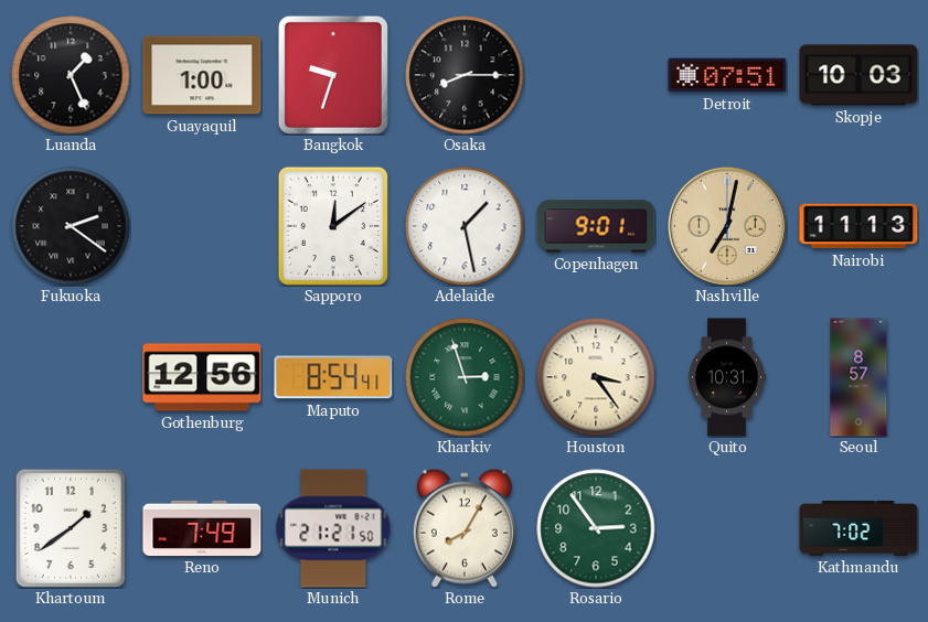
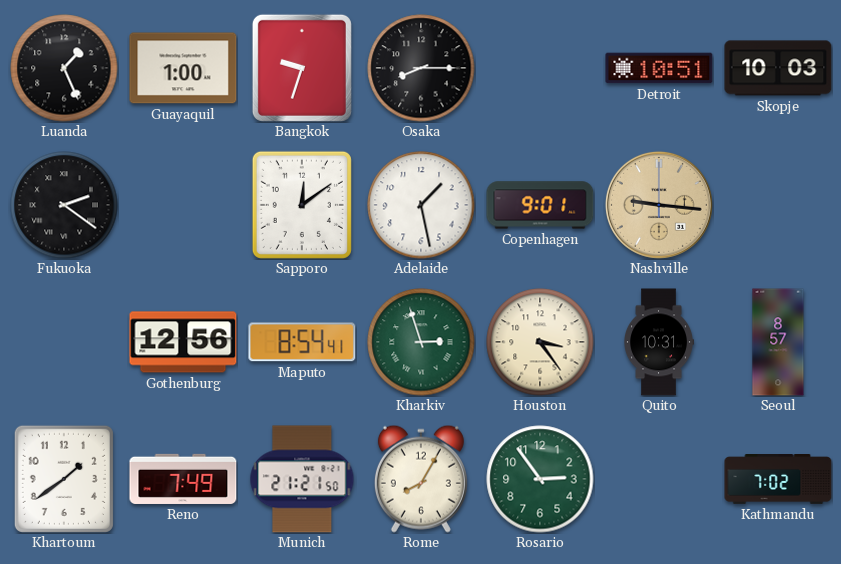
Detroit: 07:51 -> 10:51
Nashville: 7:02 -> 9:16
Nairobi: 11:13 -> none
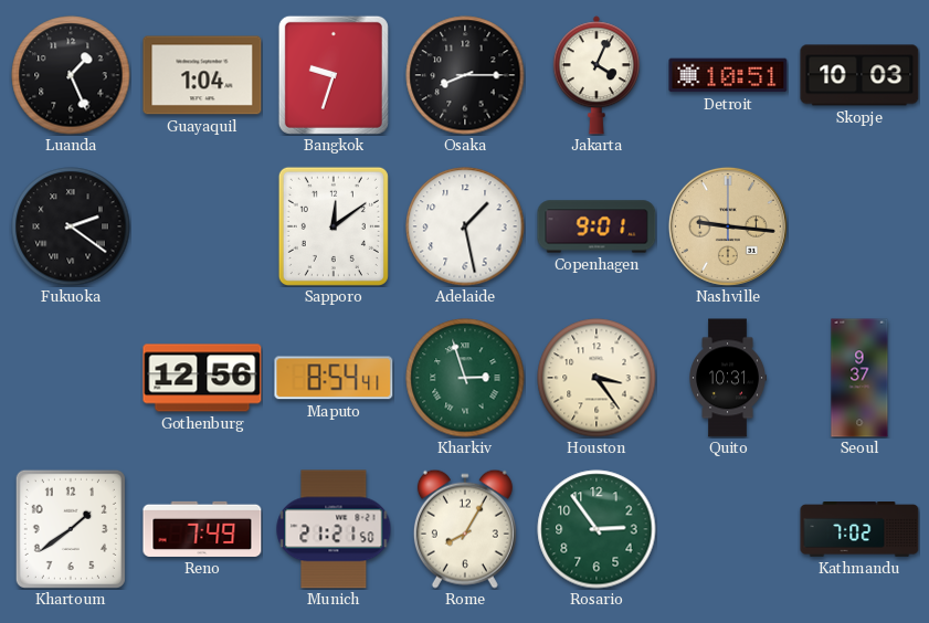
Guayaquil: 1:00 -> 1:04
Jakarta: none -> 4:04
Seoul: 8:57 -> 9:37
